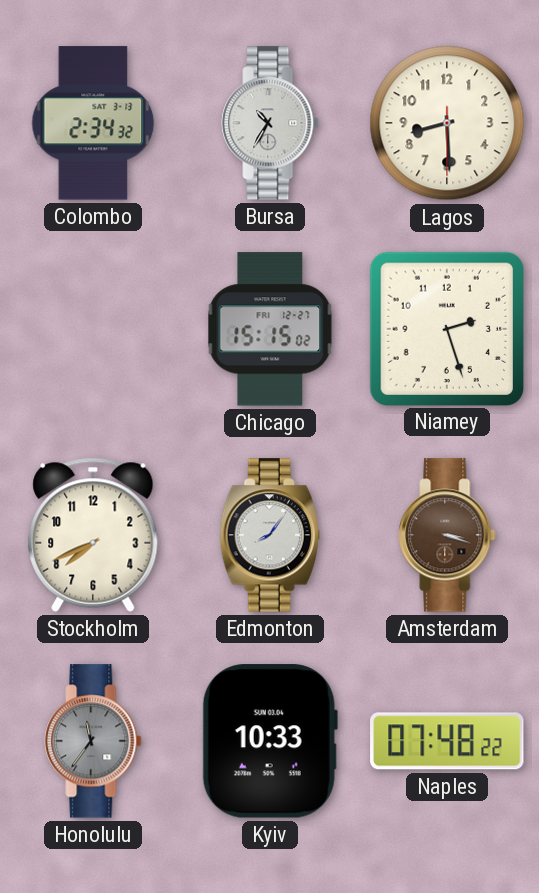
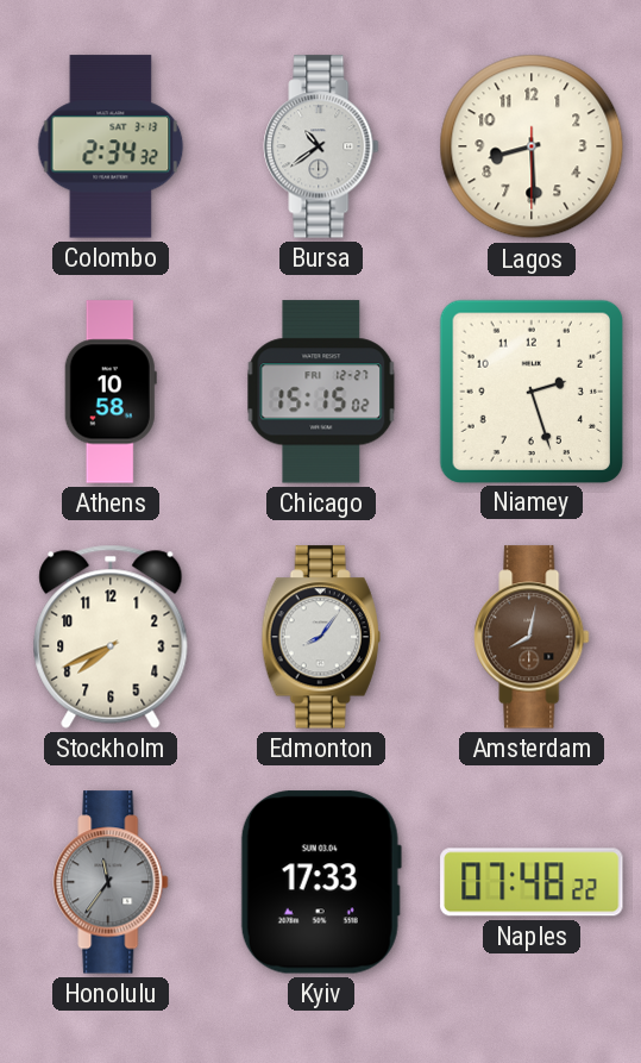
Bursa: 10:35 -> 10:39
Athens: none -> 10:58
Amsterdam: 3:18 -> 8:02
Kyiv: 10:33 -> 17:33
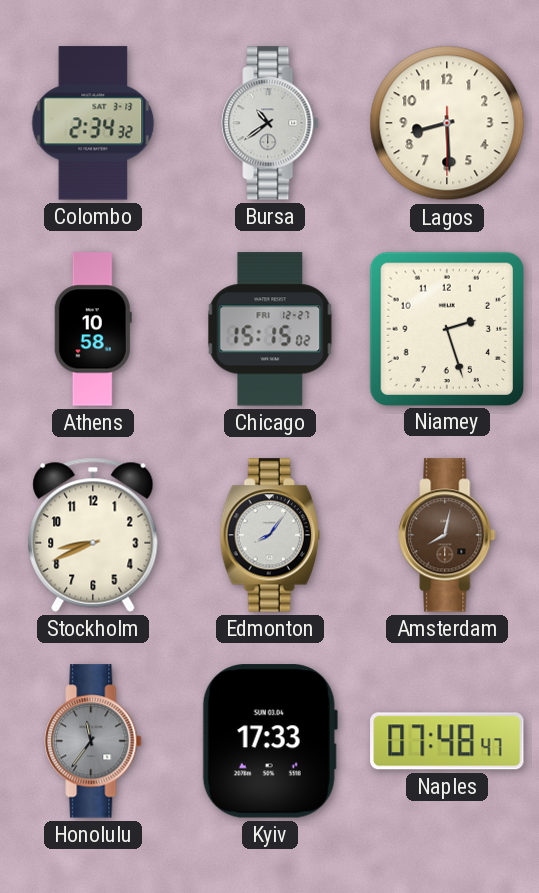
Stockholm: 7:41 -> 8:41
Naples: 07:48:22 -> 07:48:47
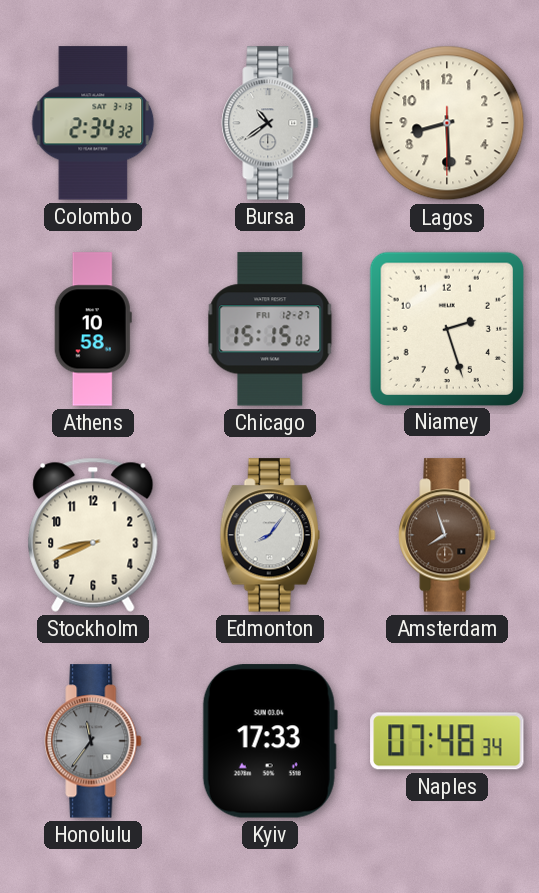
Amsterdam: 8:02 -> 7:57
Naples: 07:48:47 -> 07:48:34
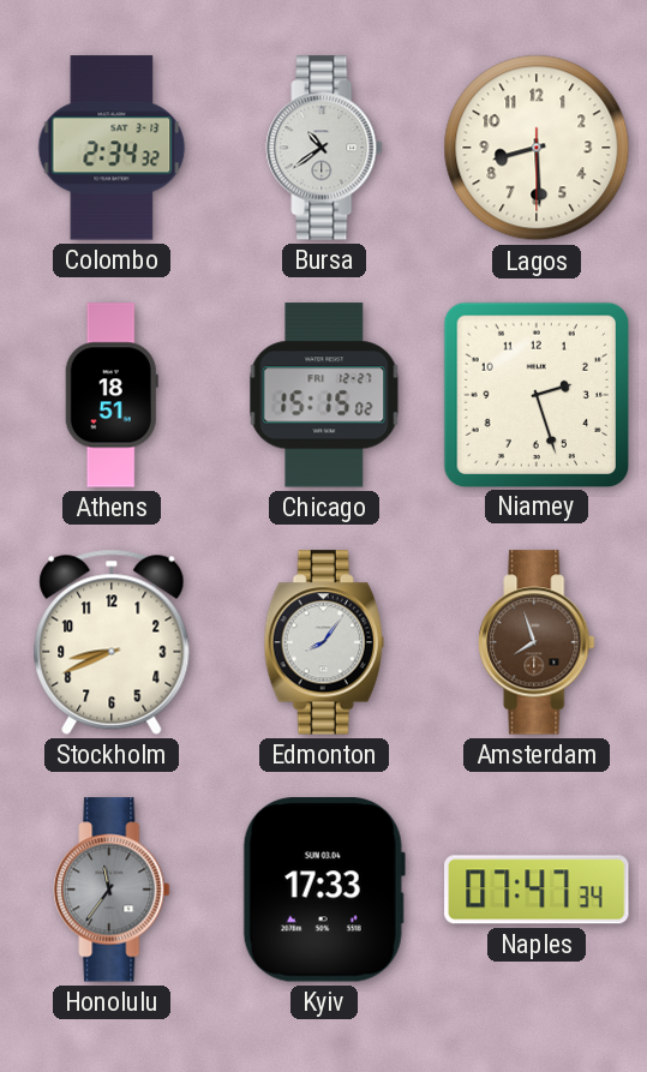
Athens: 10:58 -> 18:51
Naples: 07:48 -> 07:47
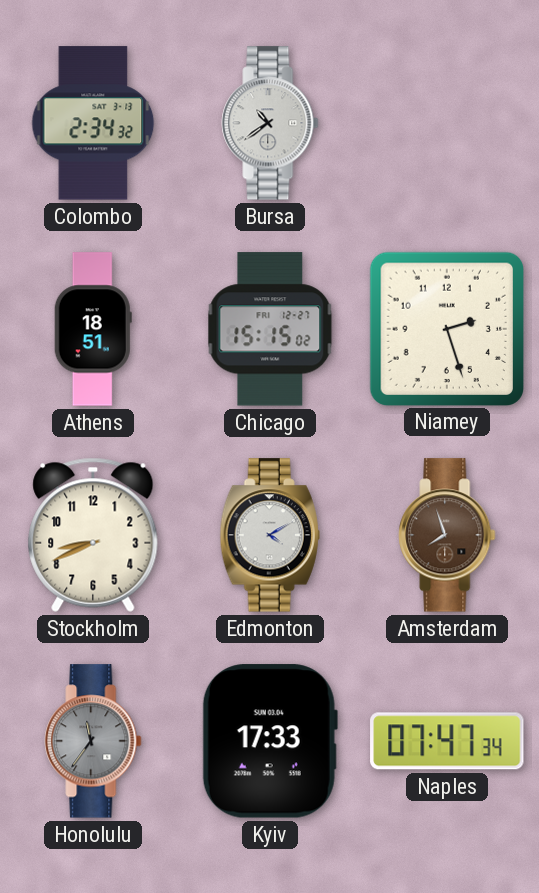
Lagos: 8:29 -> none
Edmonton: 8:06 -> 4:10
